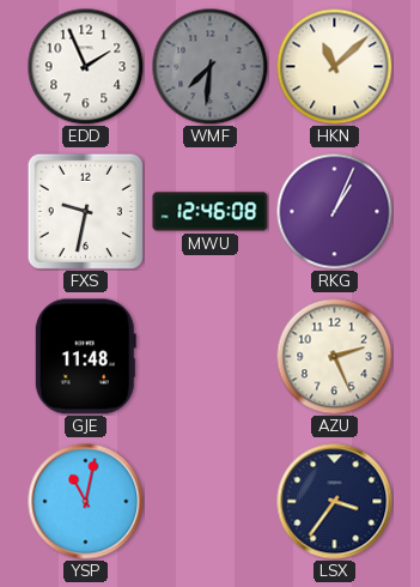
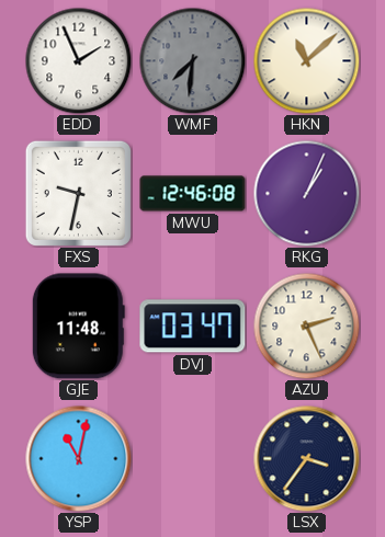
DVJ: none -> 03:47
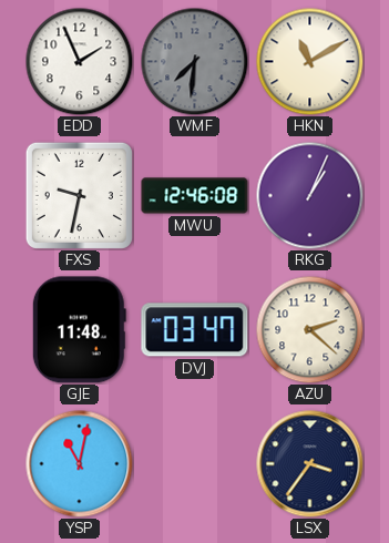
HKN: 11:08 -> 11:10
AZU: 2:26 -> 2:22
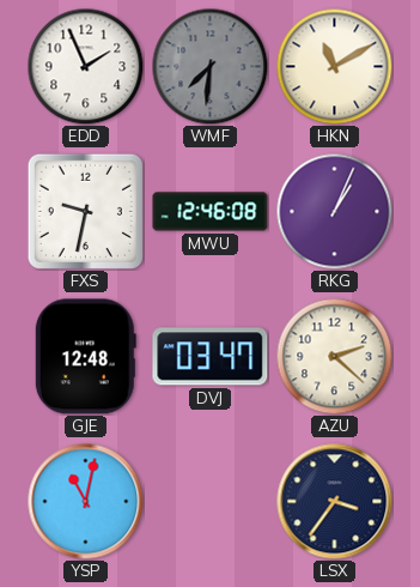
GJE: 11:48 -> 12:48
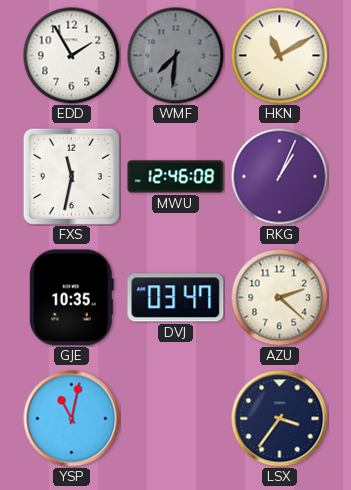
EDD: 1:56 -> 1:55
FXS: 9:32 -> 11:32
GJE: 12:48 -> 10:35
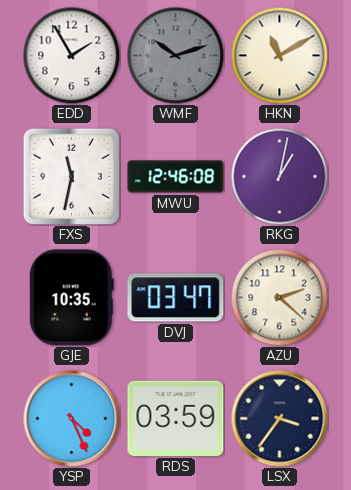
WMF: 7:31 -> 10:12
RKG: 1:04 -> 1:02
YSP: 11:02 -> 4:26
RDS: none -> 03:59
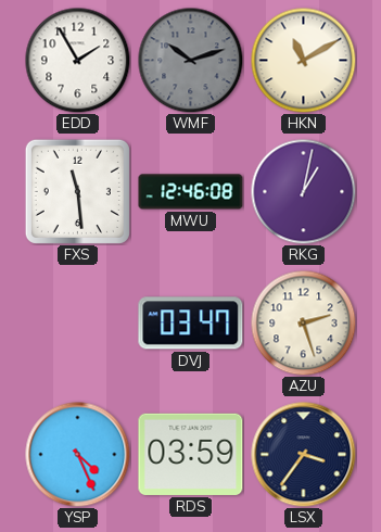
FXS: 11:32 -> 11:29
GJE: 10:35 -> none
AZU: 2:22 -> 2:27
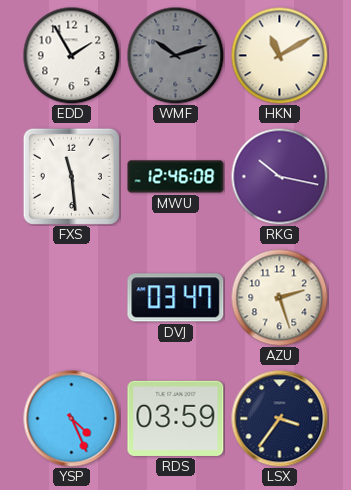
RKG: 1:02 -> 10:17
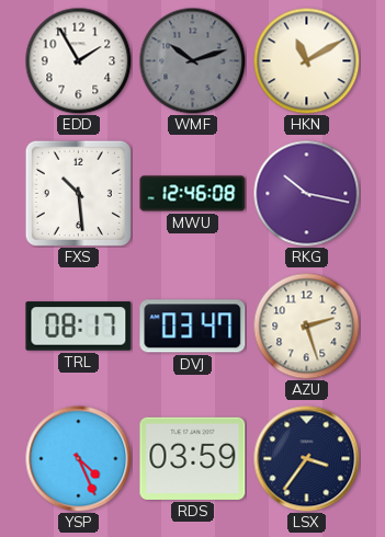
FXS: 11:29 -> 10:29
TRL: none -> 08:17
